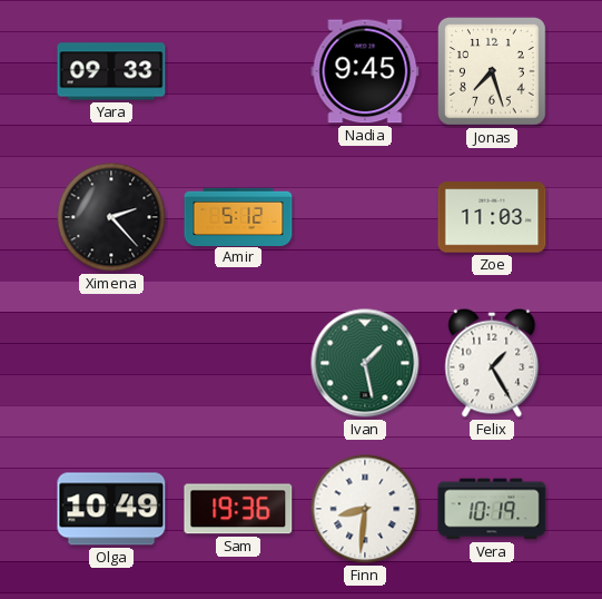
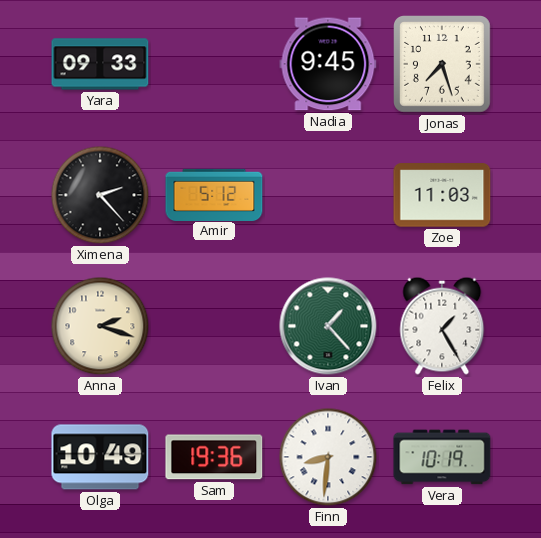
Anna: none -> 2:18
Ivan: 1:28 -> 1:23
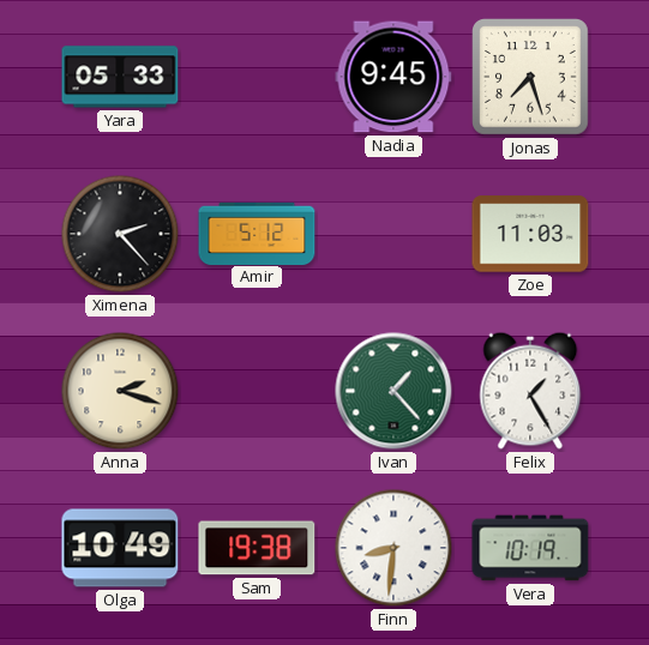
Yara: 09:33 -> 05:33
Sam: 19:36 -> 19:38
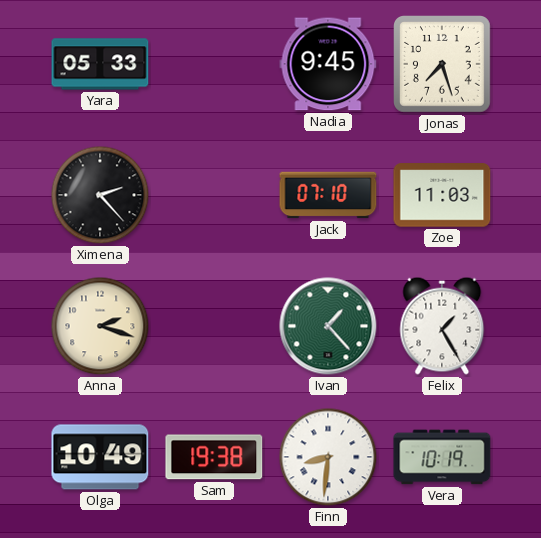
Amir: 5:12 -> none
Jack: none -> 07:10
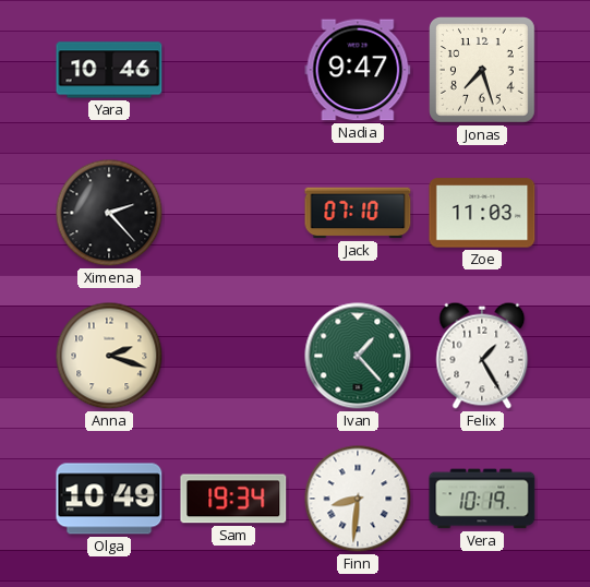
Yara: 05:33 -> 10:46
Nadia: 9:45 -> 9:47
Sam: 19:38 -> 19:34
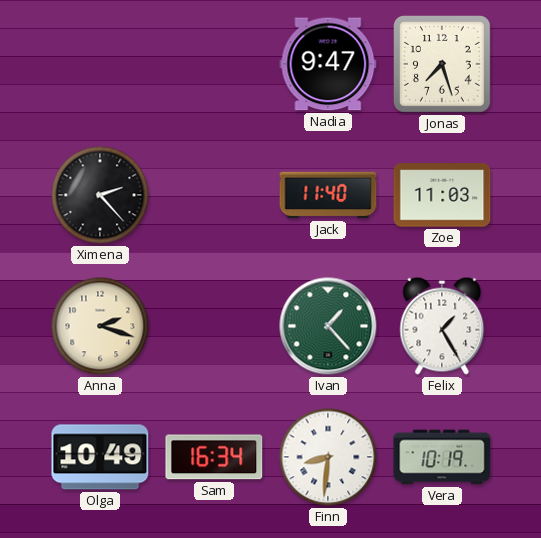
Yara: 10:46 -> none
Jack: 07:10 -> 11:40
Sam: 19:34 -> 16:34
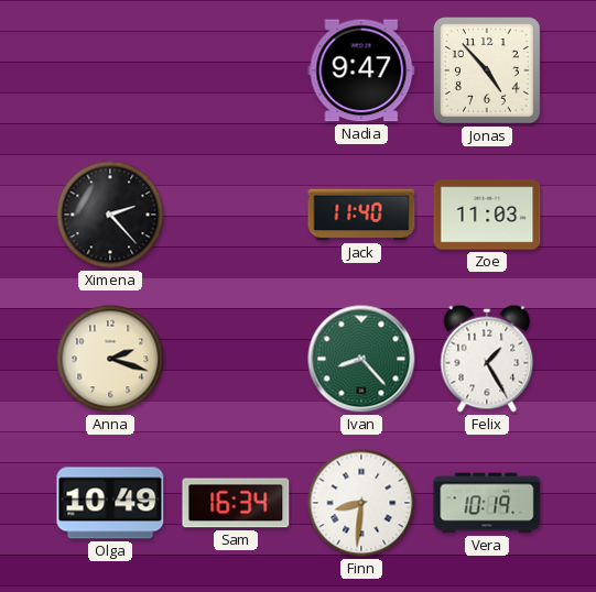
Jonas: 7:27 -> 4:53
Ivan: 1:23 -> 8:23
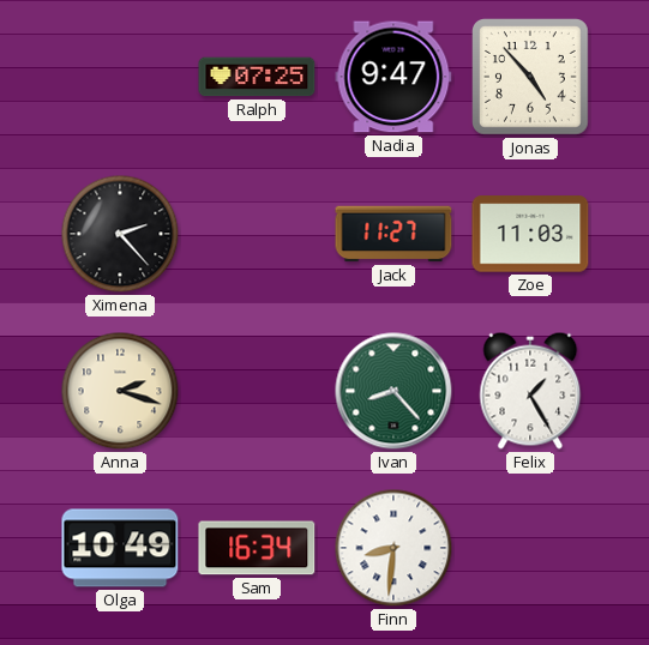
Ralph: none -> 07:25
Jack: 11:40 -> 11:27
Vera: 10:19 -> none
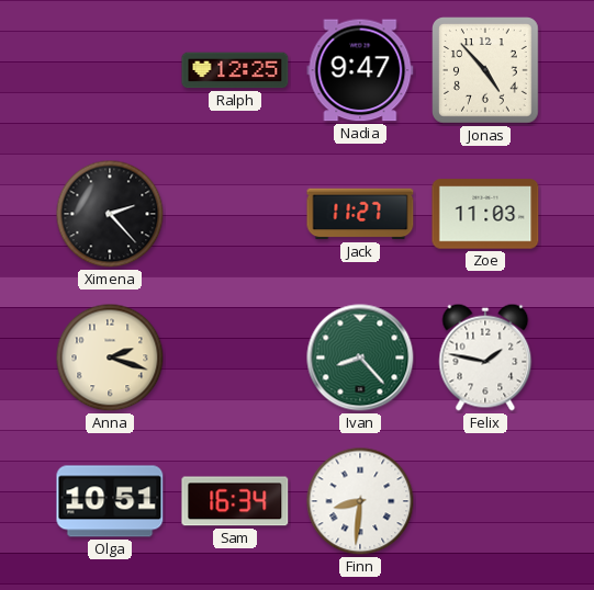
Ralph: 07:25 -> 12:25
Felix: 1:25 -> 1:47
Olga: 10:49 -> 10:51
